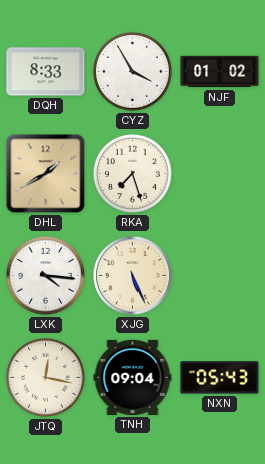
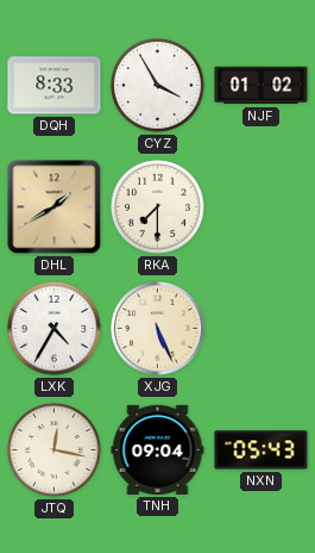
RKA: 7:27 -> 7:30
LXK: 4:16 -> 4:35
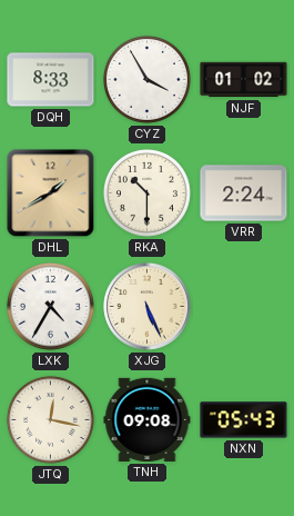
RKA: 7:30 -> 10:30
VRR: none -> 2:24
TNH: 09:04 -> 09:08
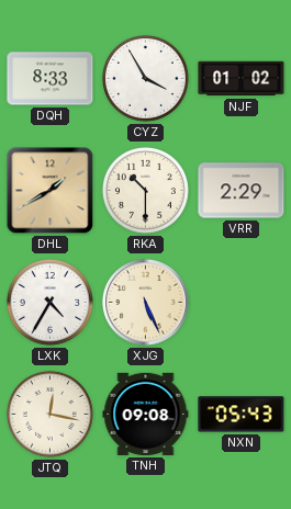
VRR: 2:24 -> 2:29
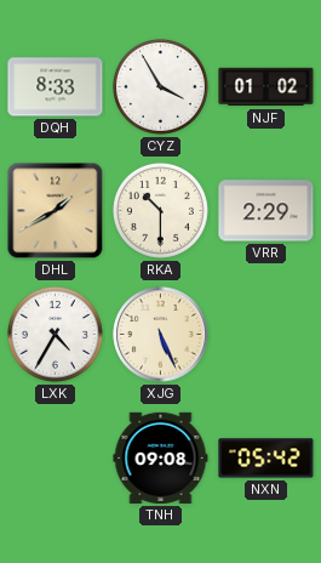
JTQ: 12:17 -> none
NXN: 05:43 -> 05:42
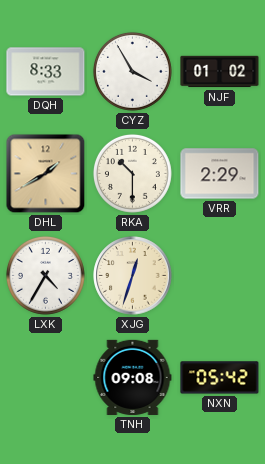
XJG: 5:26 -> 12:33
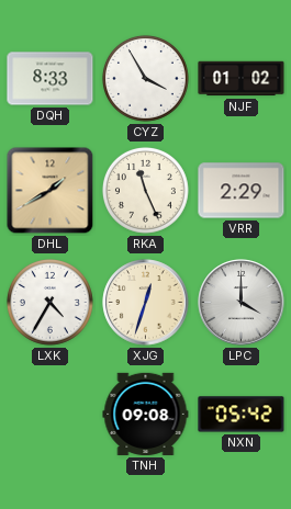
RKA: 10:30 -> 11:26
LPC: none -> 4:00
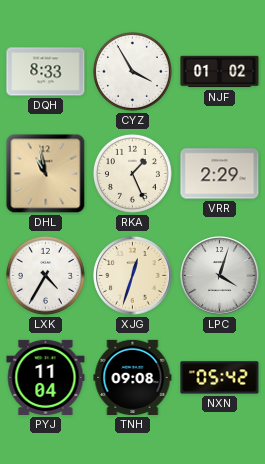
DHL: 1:40 -> 10:58
RKA: 11:26 -> 1:26
LPC: 4:00 -> 4:03
PYJ: none -> 11:04
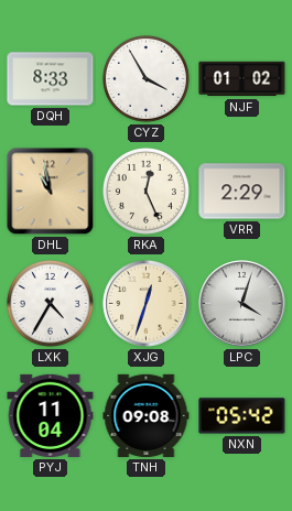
RKA: 1:26 -> 12:26
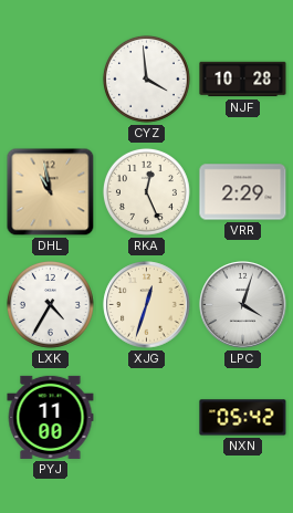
DQH: 8:33 -> none
CYZ: 3:55 -> 3:59
NJF: 01:02 -> 10:28
PYJ: 11:04 -> 11:00
TNH: 09:08 -> none
